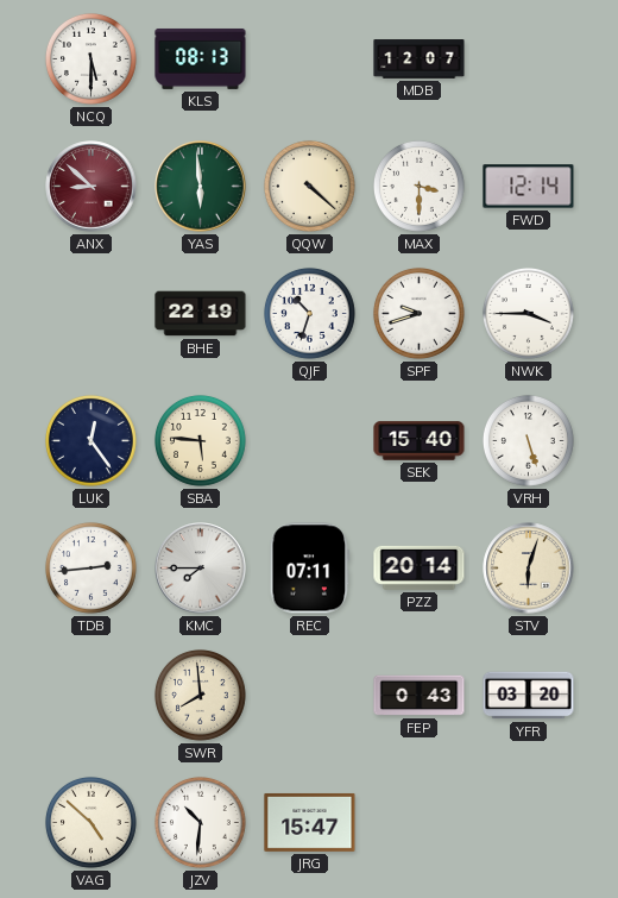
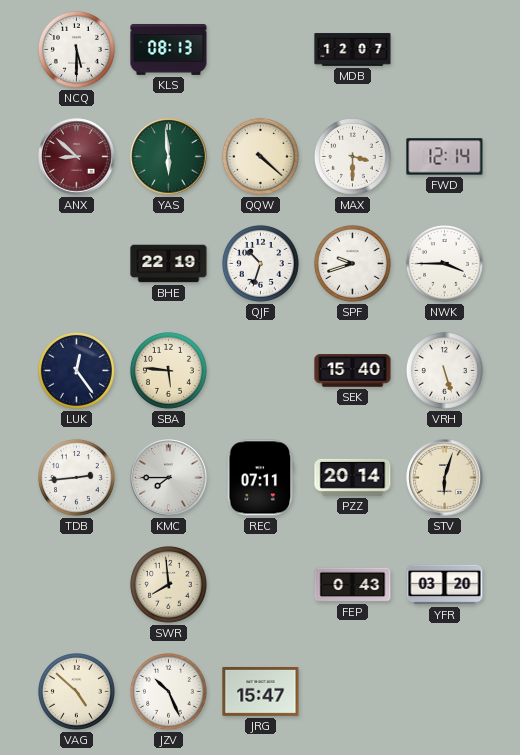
JZV: 10:31 -> 10:26
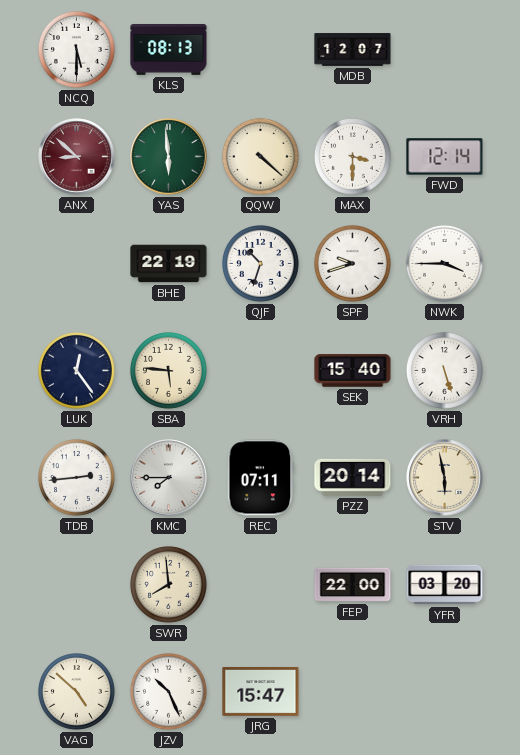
STV: 6:03 -> 5:58
FEP: 0:43 -> 22:00
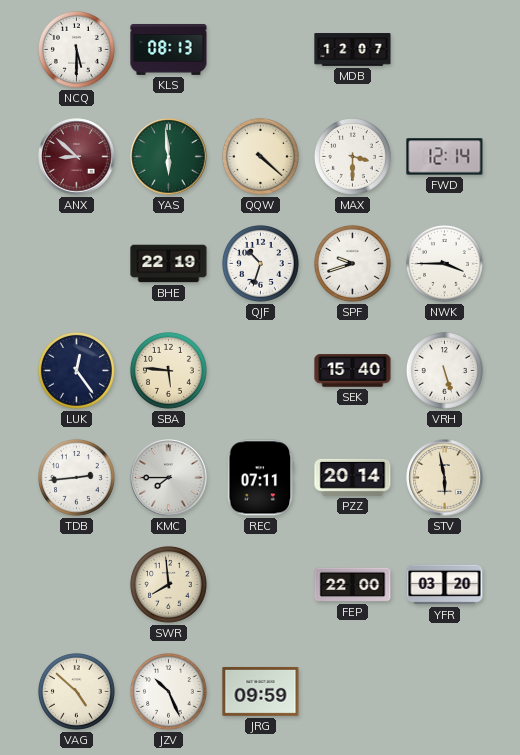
JRG: 15:47 -> 09:59
